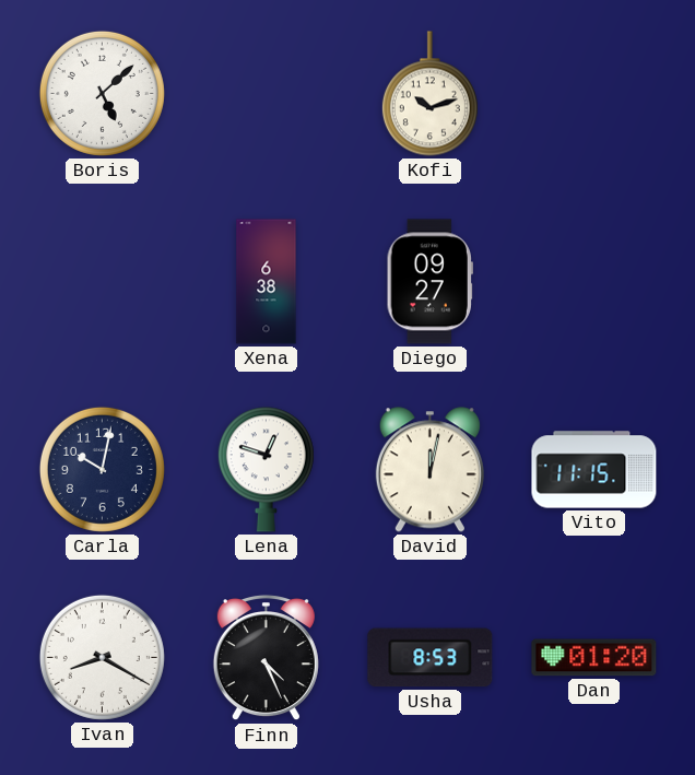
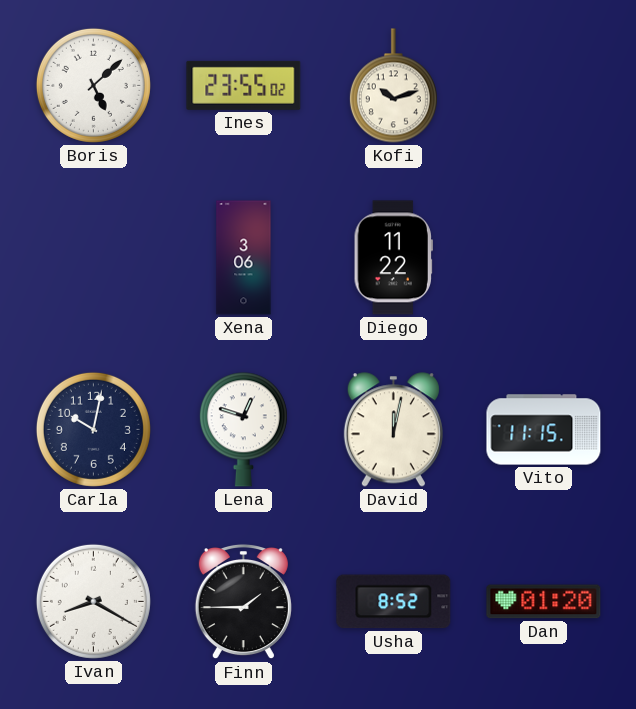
Ines: none -> 23:55
Xena: 6:38 -> 3:06
Diego: 09:27 -> 11:22
Finn: 4:26 -> 1:45
Usha: 8:53 -> 8:52
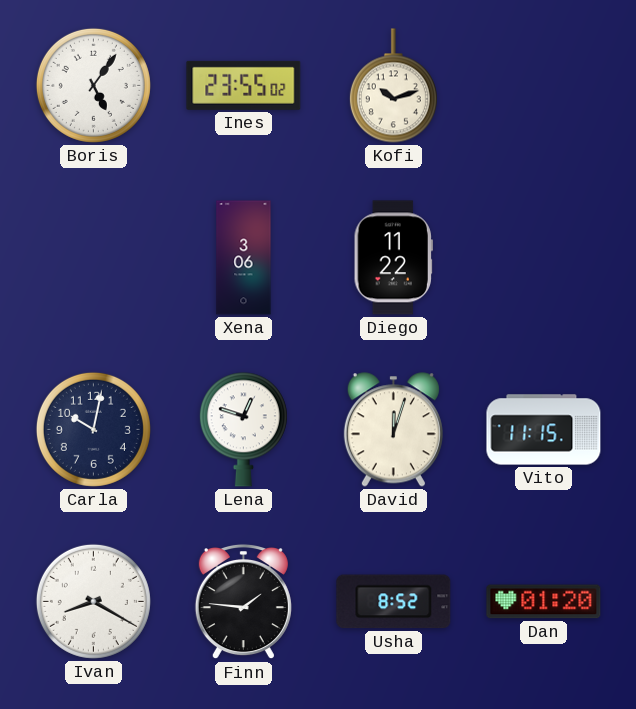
Boris: 5:08 -> 5:06
David: 12:02 -> 12:03
Finn: 1:45 -> 1:46
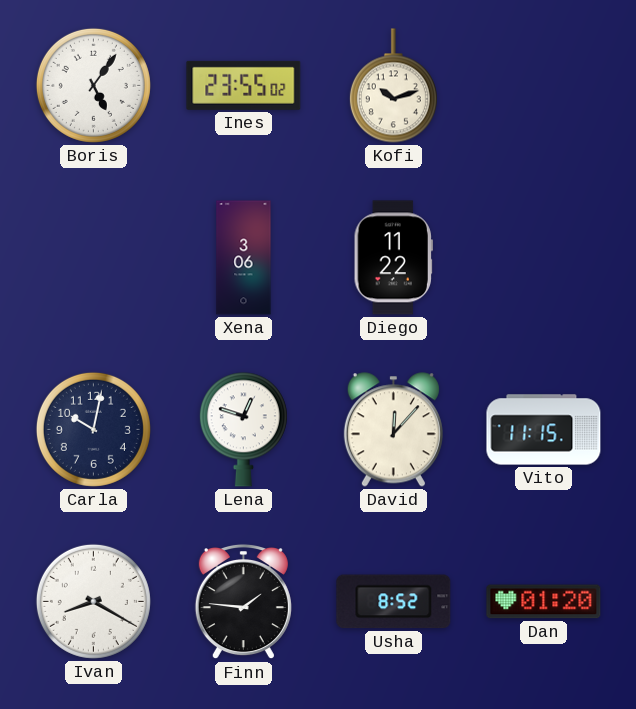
David: 12:03 -> 12:07
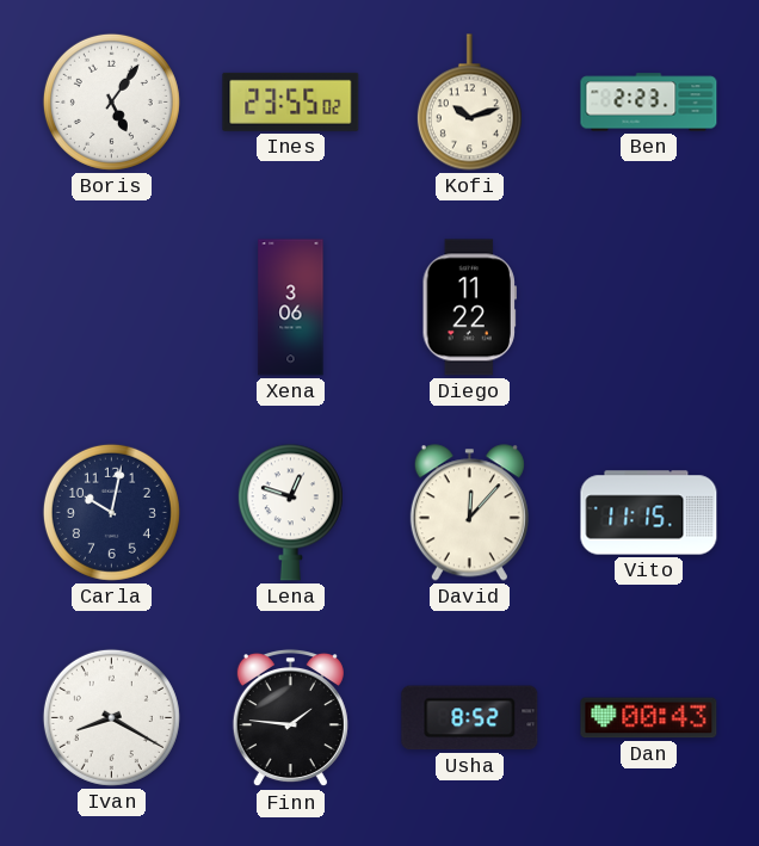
Ben: none -> 2:23
Dan: 01:20 -> 00:43
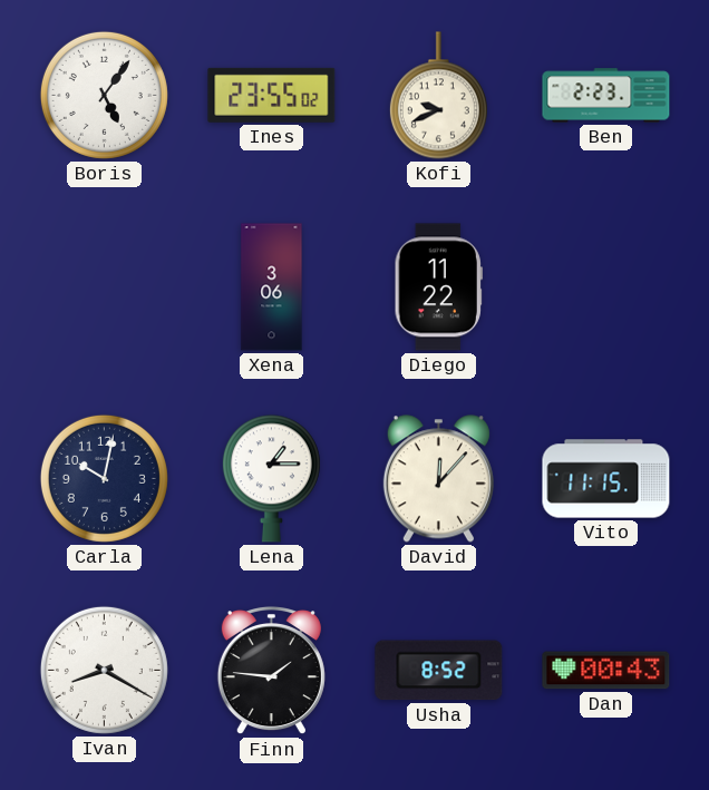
Kofi: 10:12 -> 9:41
Lena: 12:48 -> 1:15
